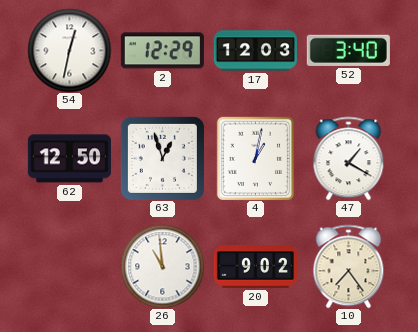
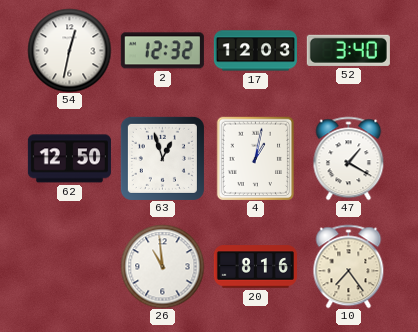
2: 12:29 -> 12:32
20: 9:02 -> 8:16
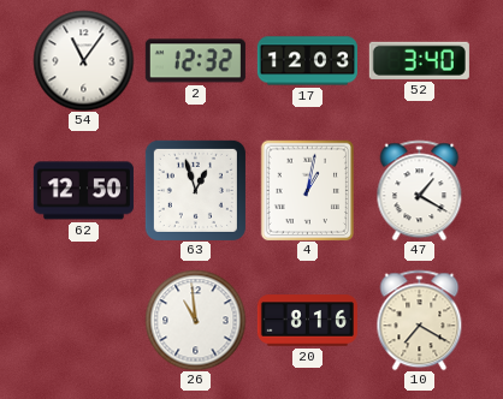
54: 12:32 -> 11:06
10: 7:24 -> 7:20
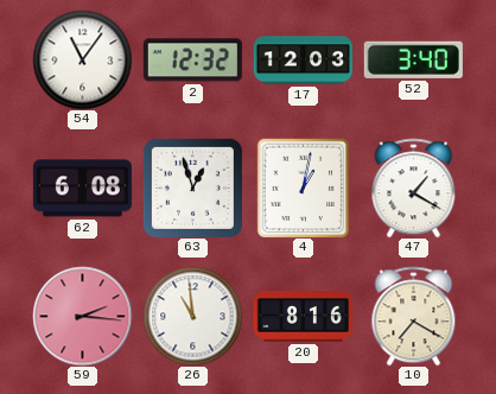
62: 12:50 -> 6:08
59: none -> 2:16
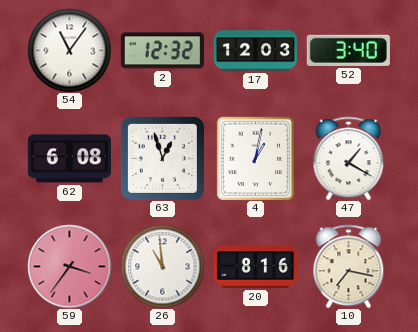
59: 2:16 -> 3:36
10: 7:20 -> 7:17
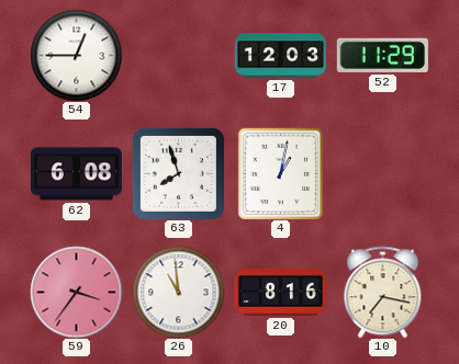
54: 11:06 -> 12:45
2: 12:32 -> none
52: 3:40 -> 11:29
63: 12:57 -> 7:57
47: 1:20 -> none
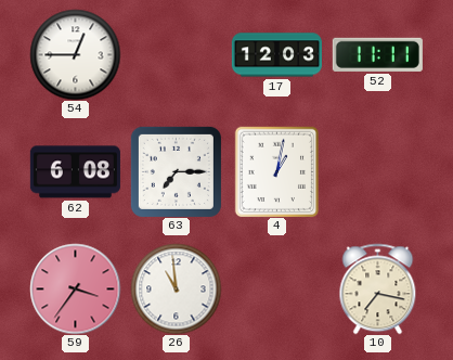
52: 11:29 -> 11:11
63: 7:57 -> 7:15
20: 8:16 -> none
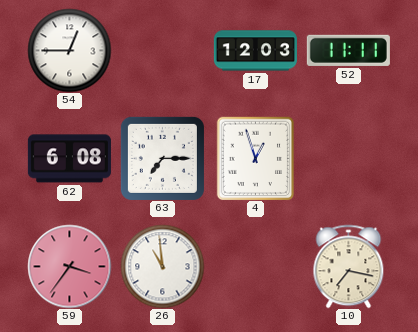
4: 1:02 -> 12:57
